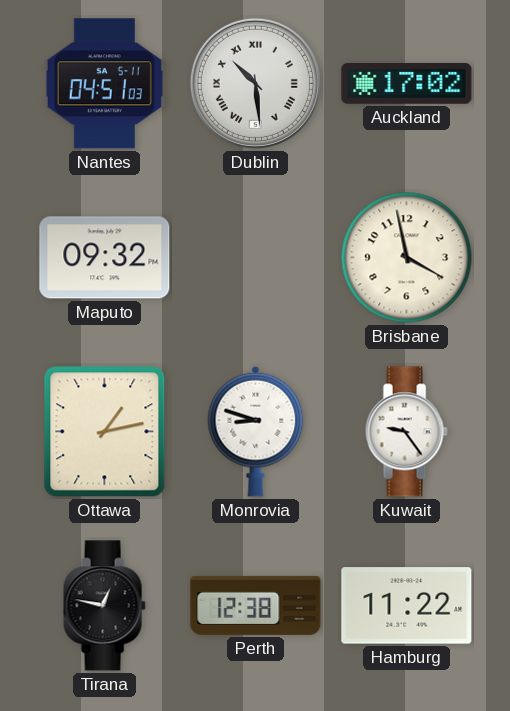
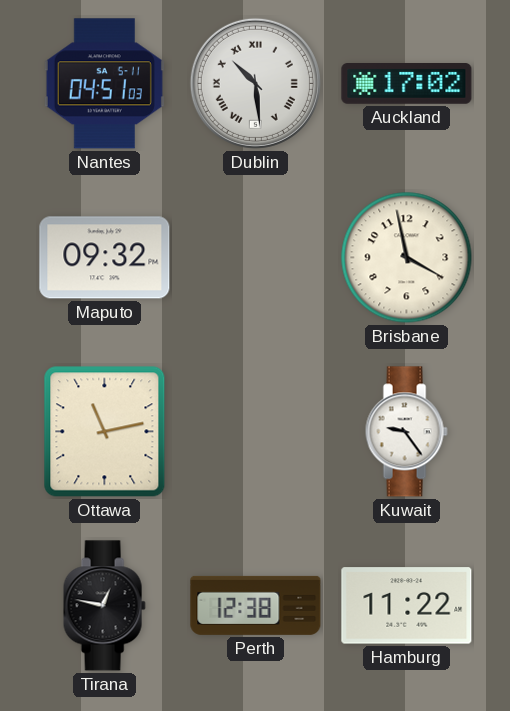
Ottawa: 1:13 -> 11:13
Monrovia: 8:48 -> none
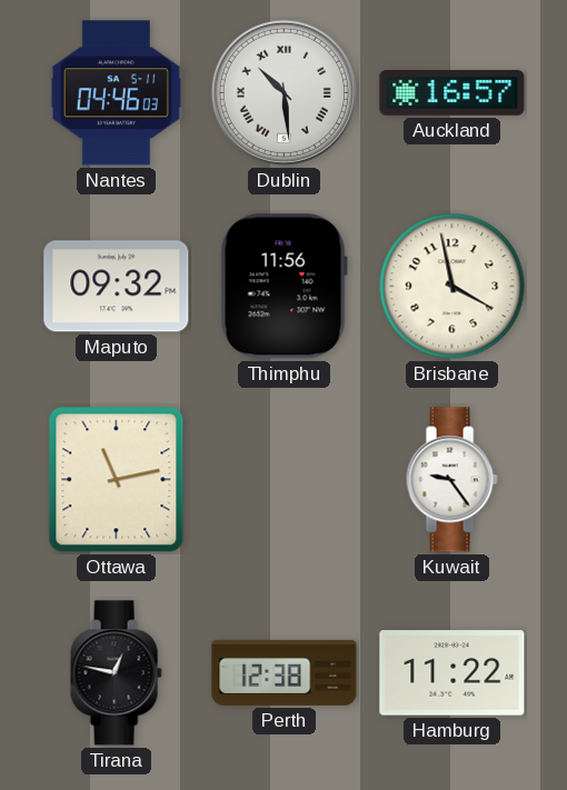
Nantes: 04:51 -> 04:46
Auckland: 17:02 -> 16:57
Thimphu: none -> 11:56
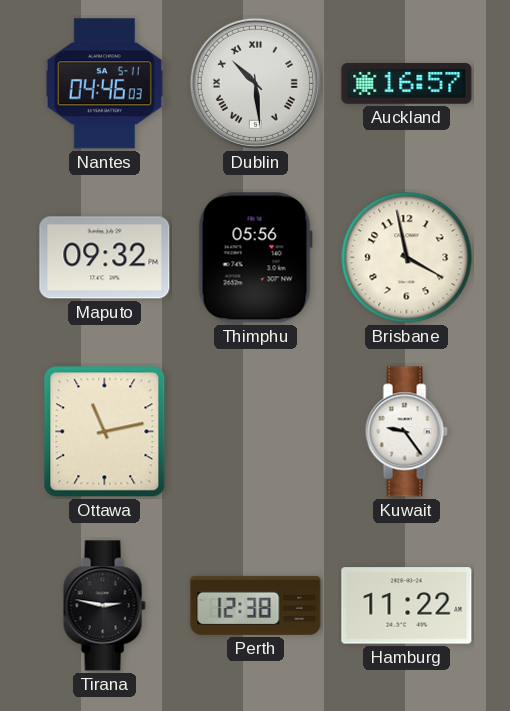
Thimphu: 11:56 -> 05:56
Tirana: 12:47 -> 2:47
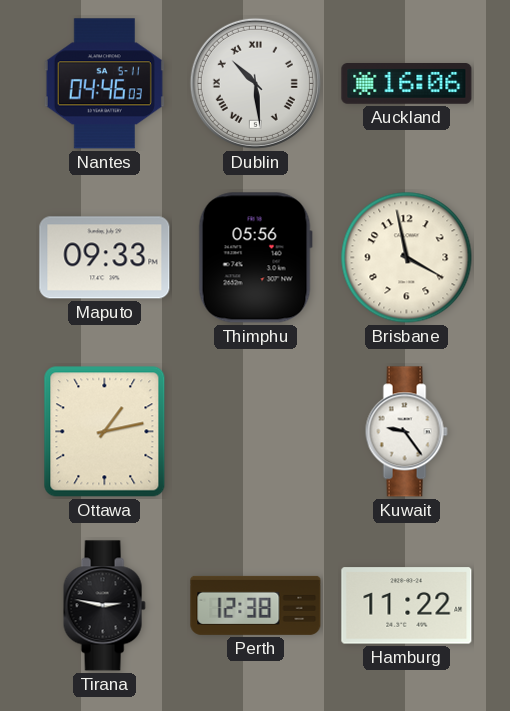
Auckland: 16:57 -> 16:06
Maputo: 09:32 -> 09:33
Ottawa: 11:13 -> 1:13
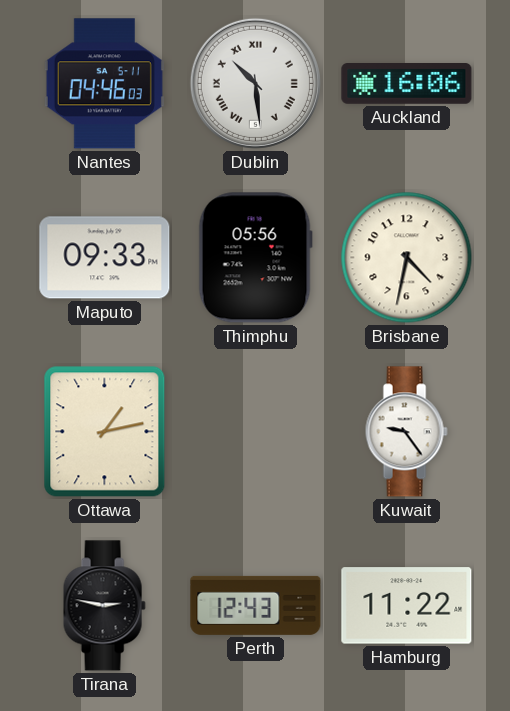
Brisbane: 3:58 -> 4:32
Perth: 12:38 -> 12:43
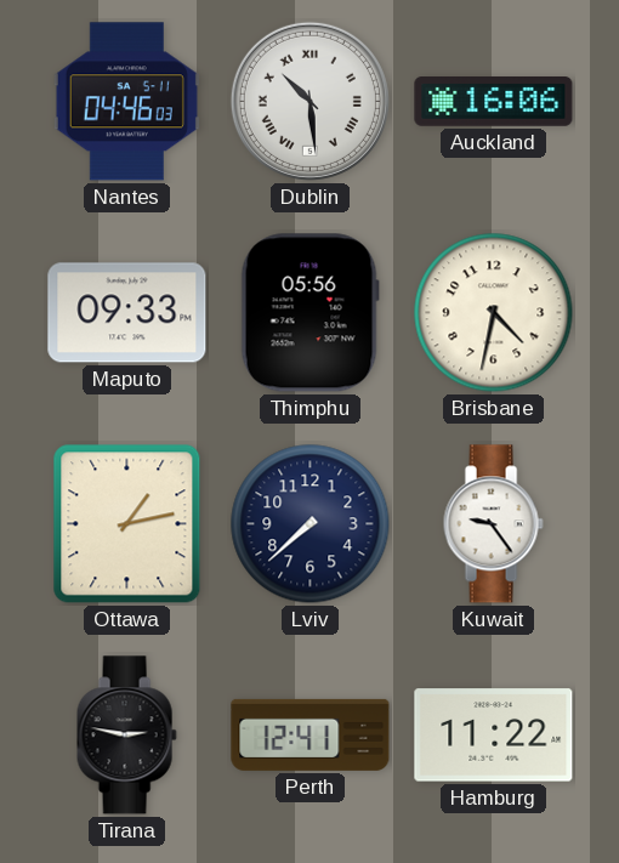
Lviv: none -> 7:38
Perth: 12:43 -> 12:41
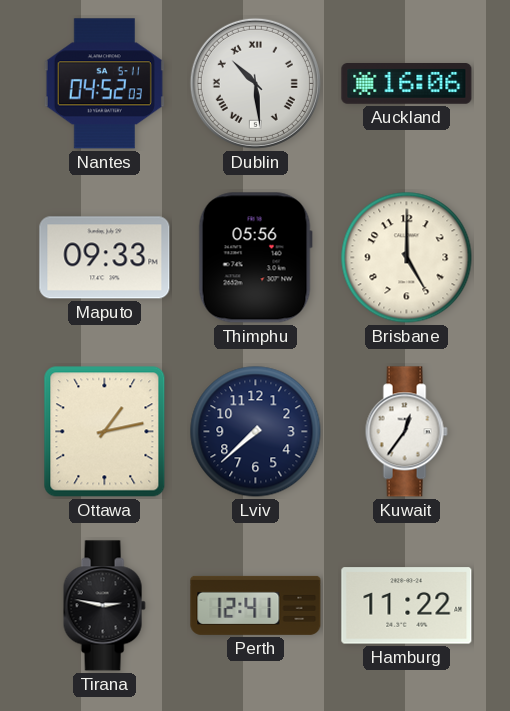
Nantes: 04:46 -> 04:52
Brisbane: 4:32 -> 5:00
Kuwait: 9:24 -> 12:36
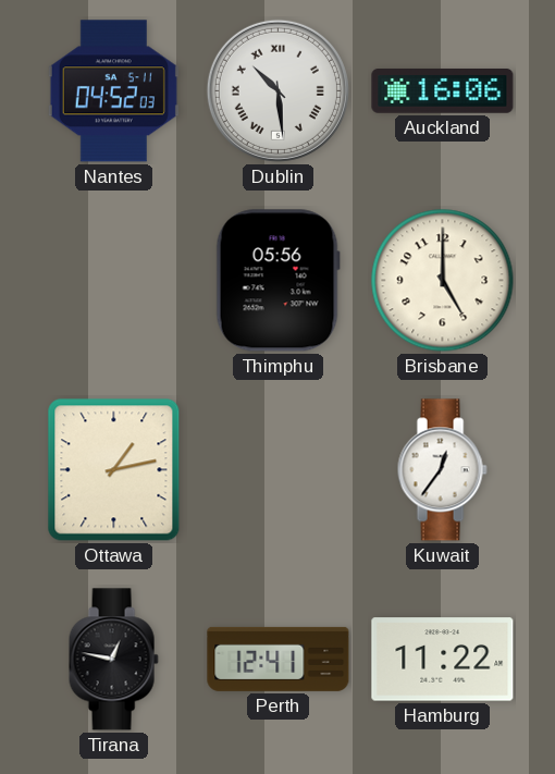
Maputo: 09:33 -> none
Lviv: 7:38 -> none
Tirana: 2:47 -> 12:47
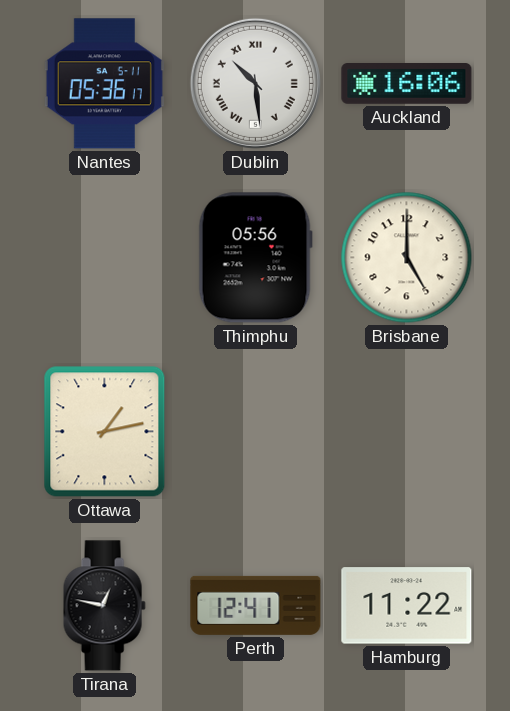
Nantes: 04:52 -> 05:36
Kuwait: 12:36 -> none
